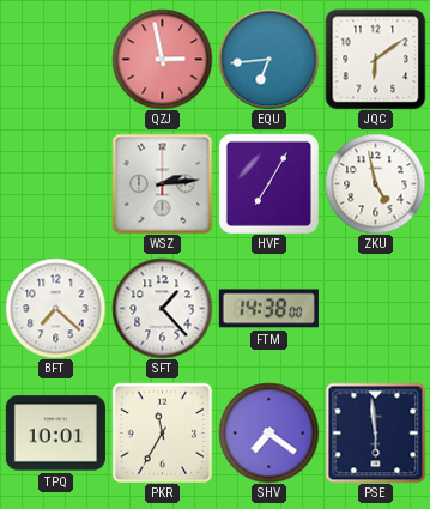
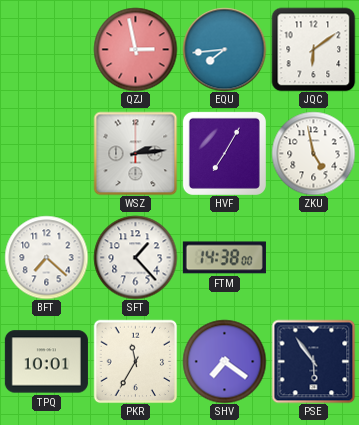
EQU: 6:44 -> 7:44
PSE: 5:59 -> 5:54
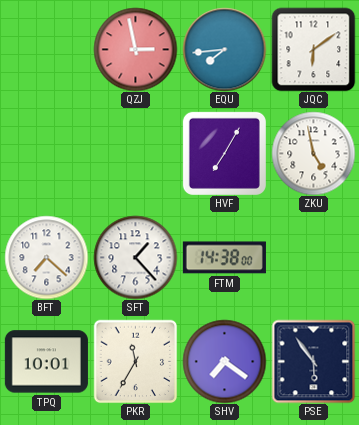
WSZ: 2:14 -> none
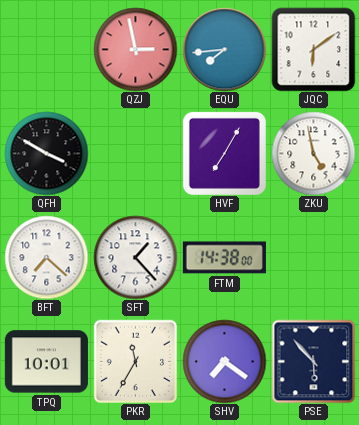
QFH: none -> 3:50
PSE: 5:54 -> 5:53
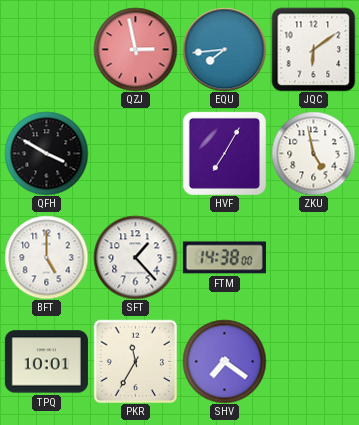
BFT: 7:22 -> 5:00
PSE: 5:53 -> none
